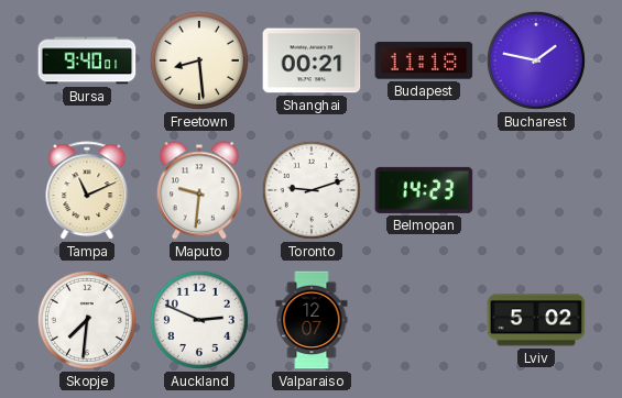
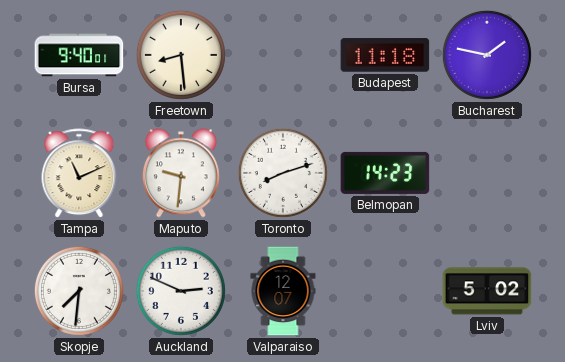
Shanghai: 00:21 -> none
Toronto: 9:12 -> 8:12
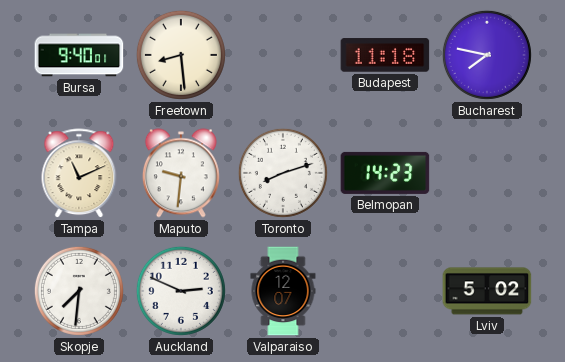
Bucharest: 1:47 -> 7:47
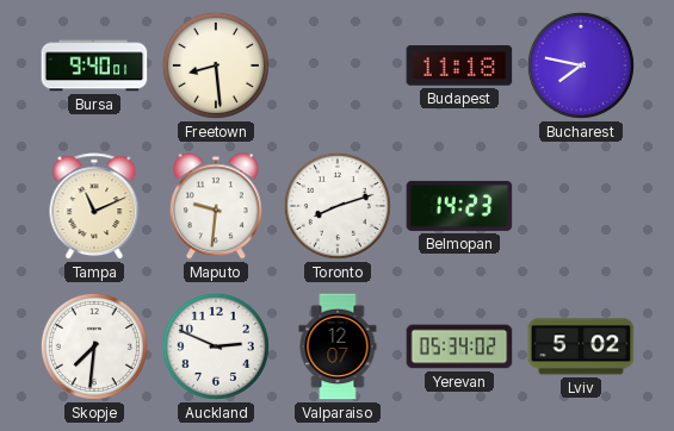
Yerevan: none -> 05:34
